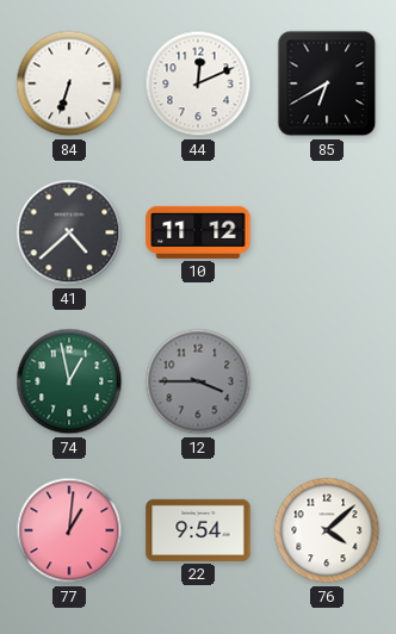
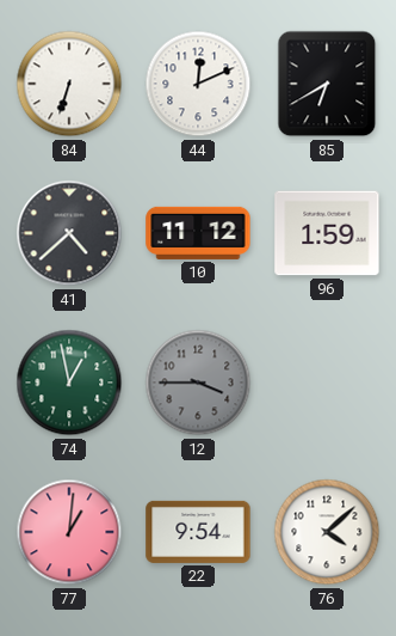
96: none -> 1:59
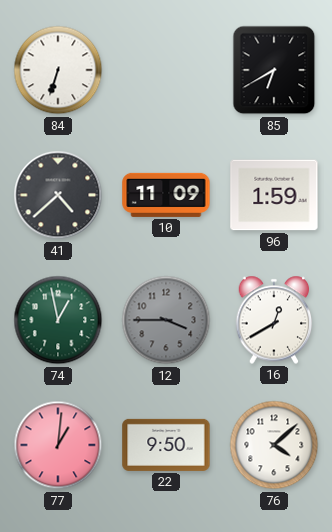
44: 12:11 -> none
10: 11:12 -> 11:09
16: none -> 12:40
22: 9:54 -> 9:50
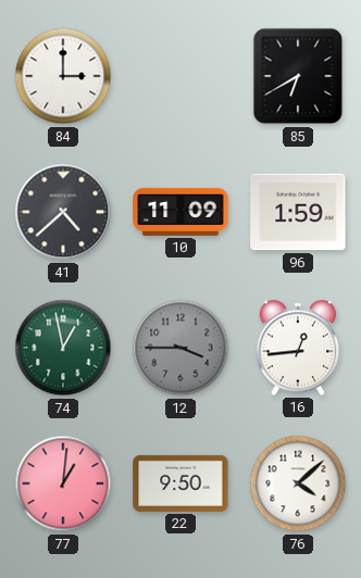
84: 6:33 -> 3:00
16: 12:40 -> 12:44
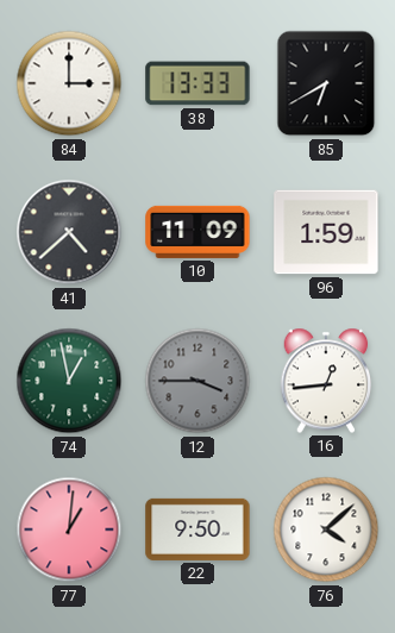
38: none -> 13:33
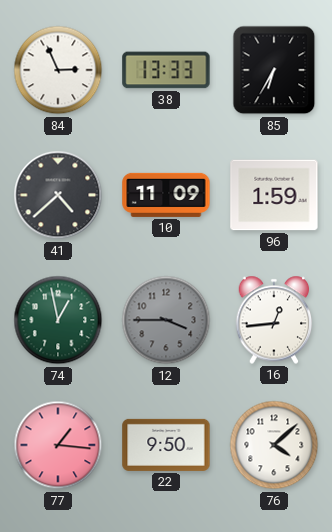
84: 3:00 -> 2:56
85: 6:40 -> 6:35
77: 1:01 -> 1:16
